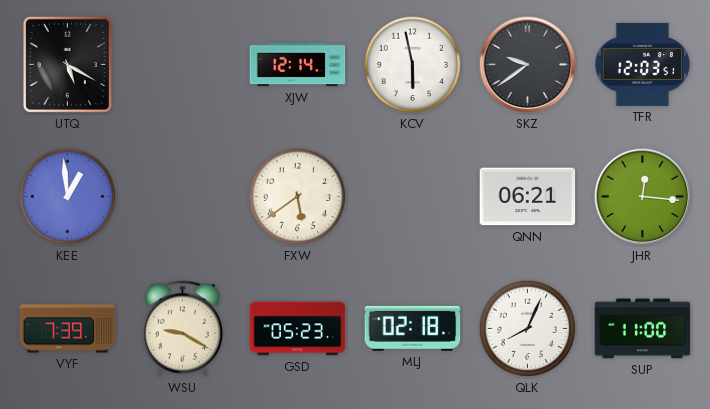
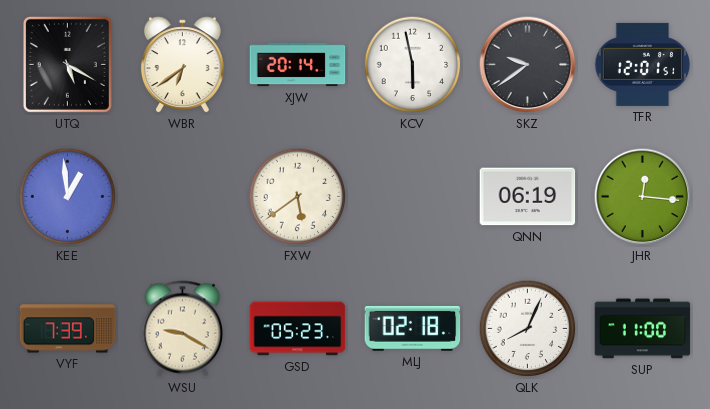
WBR: none -> 6:39
XJW: 12:14 -> 20:14
TFR: 12:03 -> 12:01
QNN: 06:21 -> 06:19
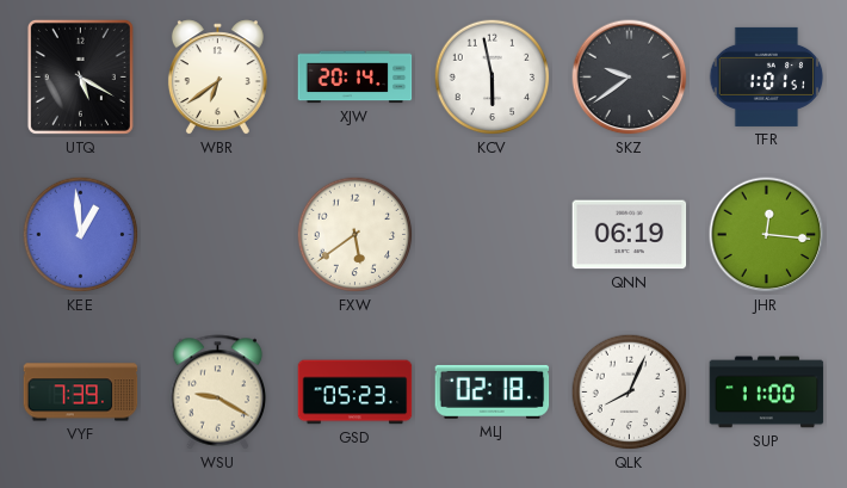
TFR: 12:01 -> 1:01
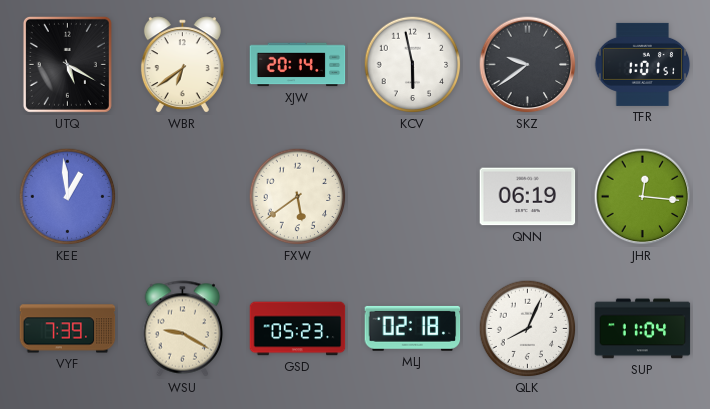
SUP: 11:00 -> 11:04
